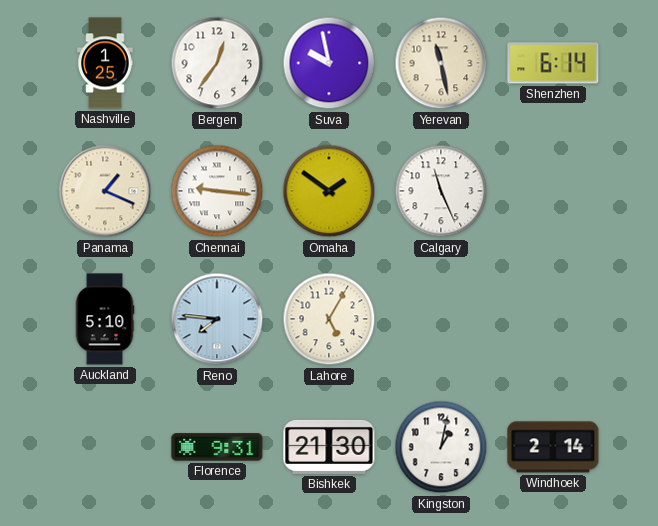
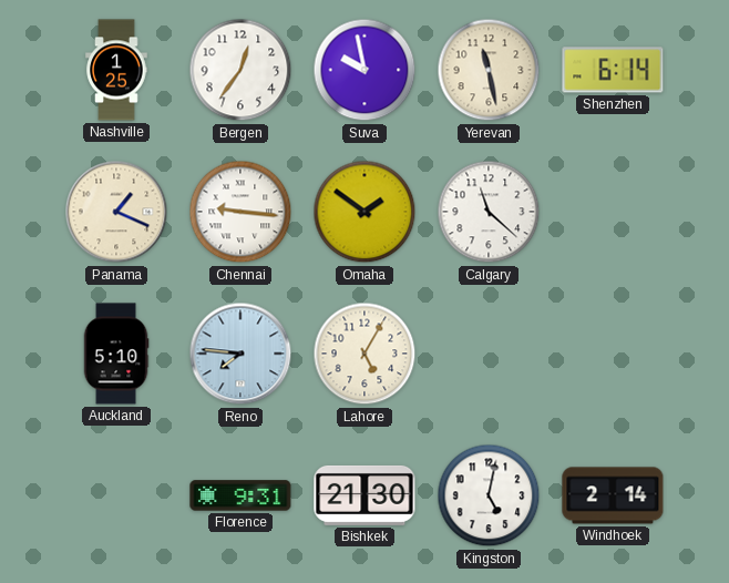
Calgary: 11:26 -> 11:22
Kingston: 1:02 -> 5:02
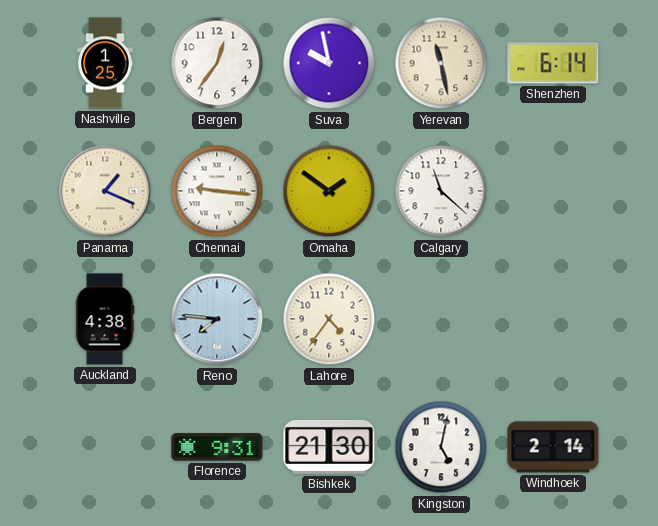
Auckland: 5:10 -> 4:38
Lahore: 5:05 -> 4:36
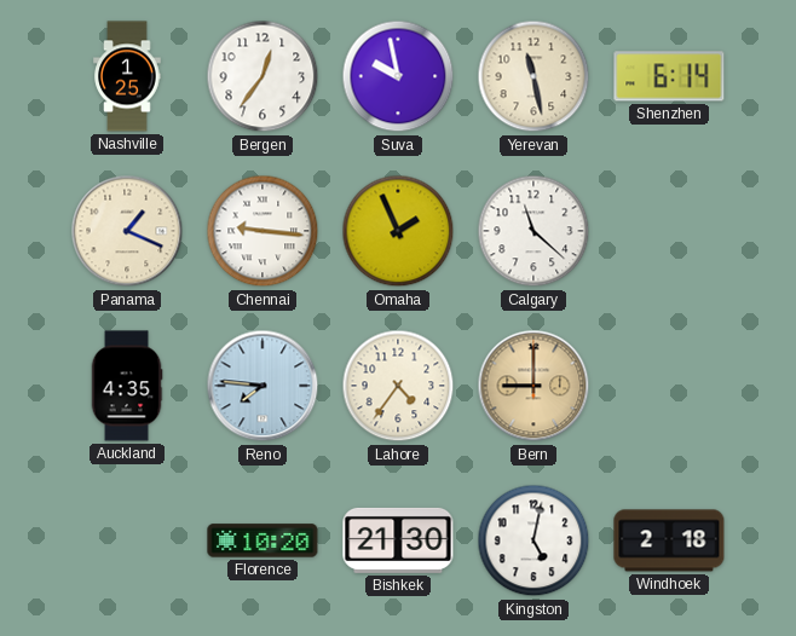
Omaha: 1:51 -> 1:56
Auckland: 4:38 -> 4:35
Bern: none -> 9:00
Florence: 9:31 -> 10:20
Windhoek: 2:14 -> 2:18
